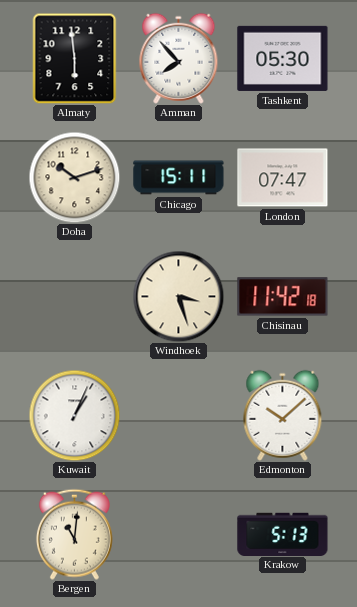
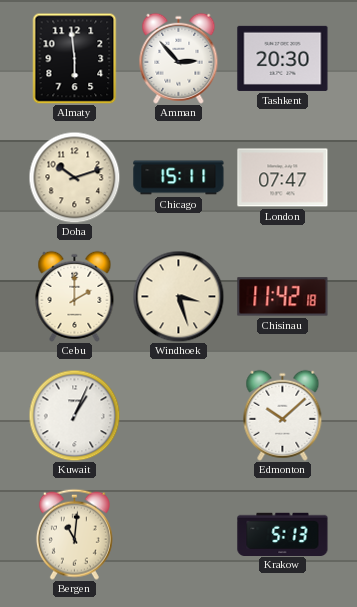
Amman: 7:53 -> 2:53
Tashkent: 05:30 -> 20:30
Cebu: none -> 2:00
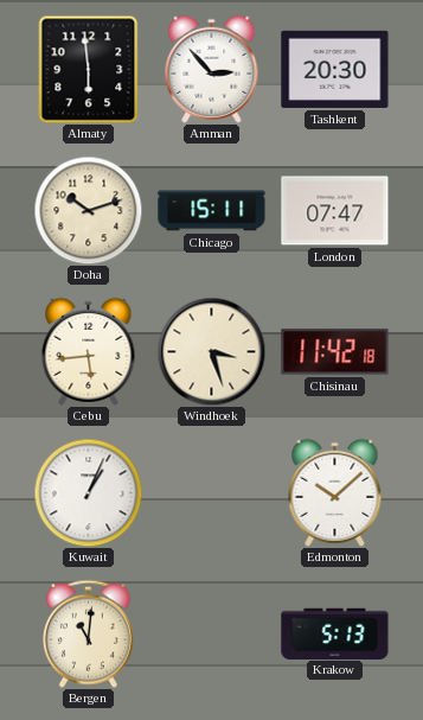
Cebu: 2:00 -> 5:44
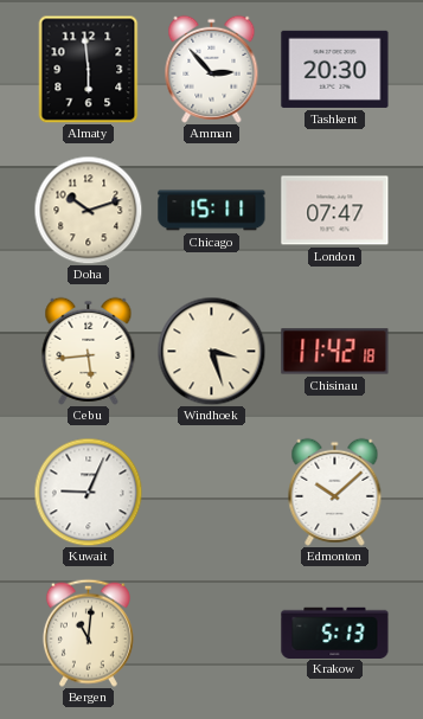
Kuwait: 1:04 -> 9:04
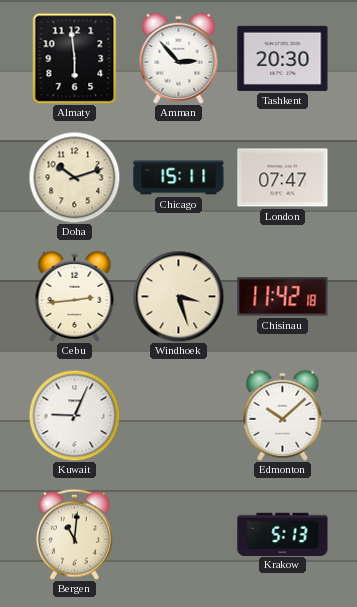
Cebu: 5:44 -> 2:44
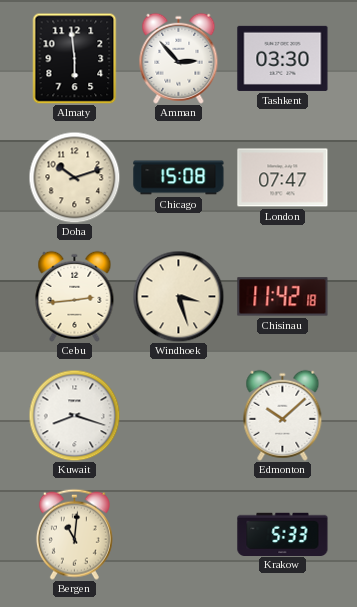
Tashkent: 20:30 -> 03:30
Chicago: 15:11 -> 15:08
Kuwait: 9:04 -> 8:18
Krakow: 5:13 -> 5:33
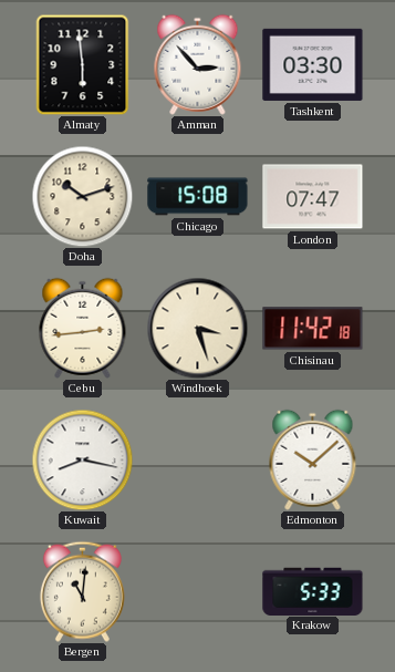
Kuwait: 8:18 -> 8:17
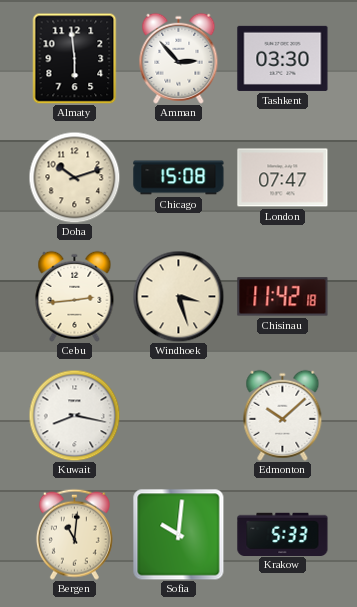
Sofia: none -> 10:01
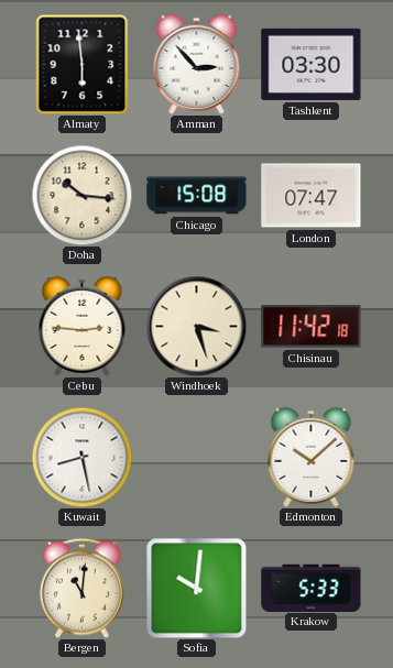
Doha: 10:12 -> 10:16
Cebu: 2:44 -> 2:46
Kuwait: 8:17 -> 8:28
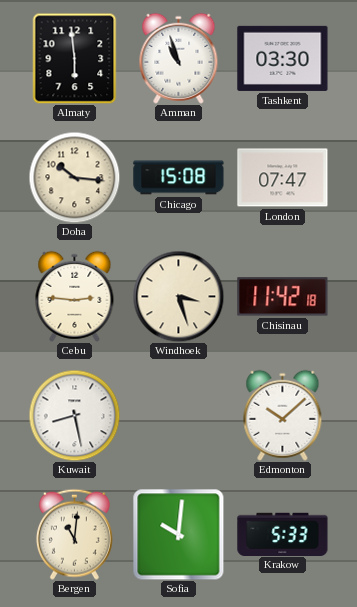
Amman: 2:53 -> 10:57
